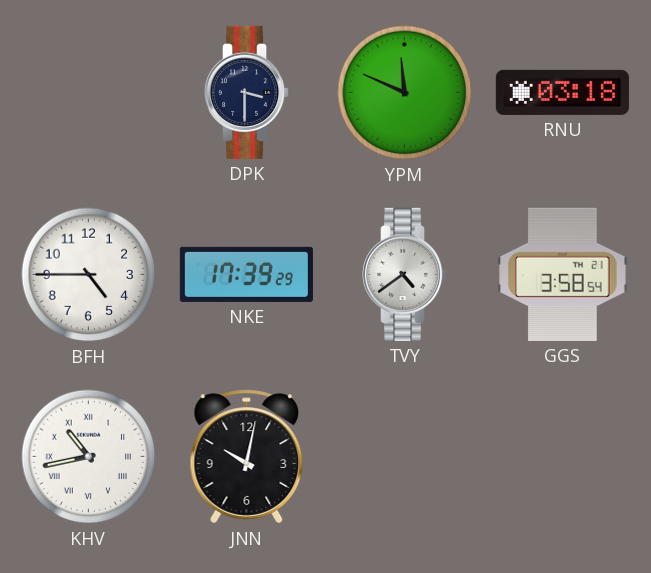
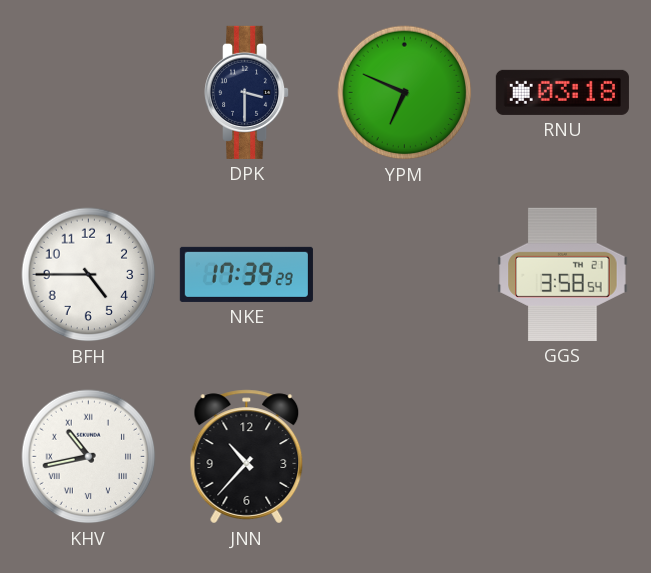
YPM: 11:49 -> 6:49
TVY: 4:39 -> none
JNN: 10:02 -> 10:37
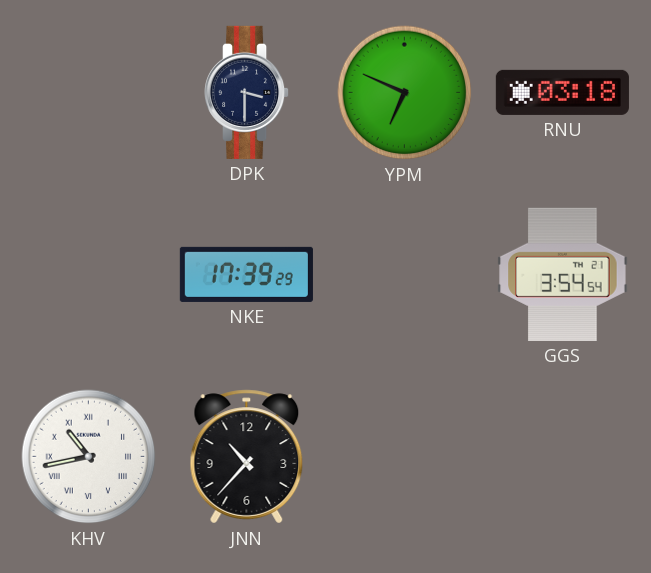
BFH: 4:45 -> none
GGS: 3:58 -> 3:54
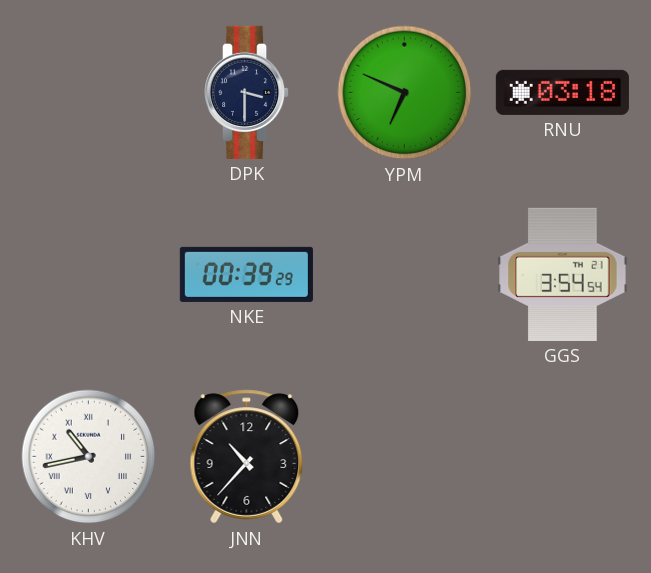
NKE: 17:39 -> 00:39
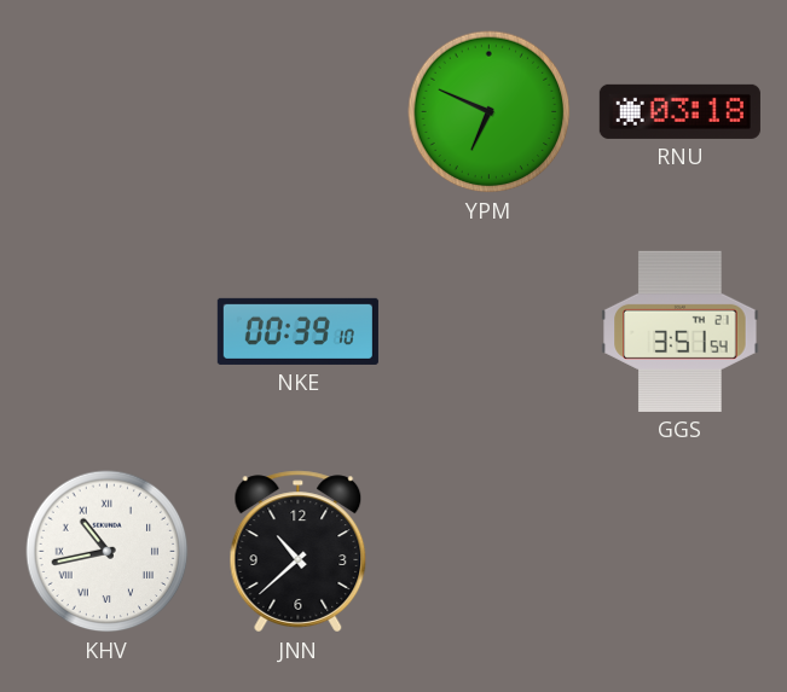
DPK: 3:30 -> none
NKE: 00:39:29 -> 00:39:10
GGS: 3:54 -> 3:51
JNN: 10:37 -> 10:38
